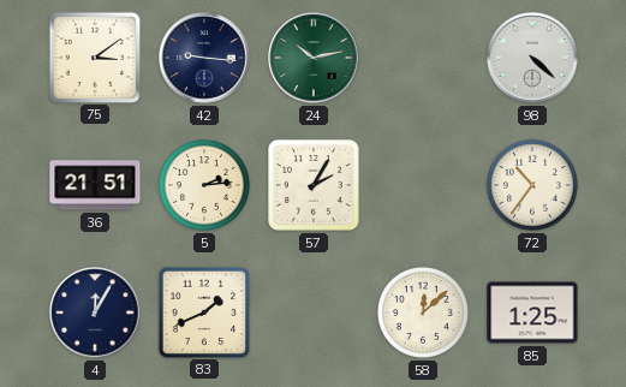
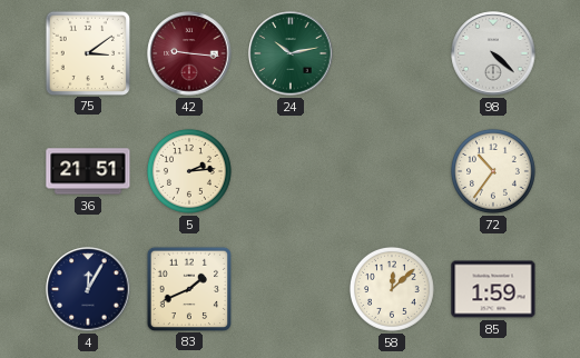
42 dial: navy -> burgundy
57: 2:05 -> none
85: 1:25 -> 1:59
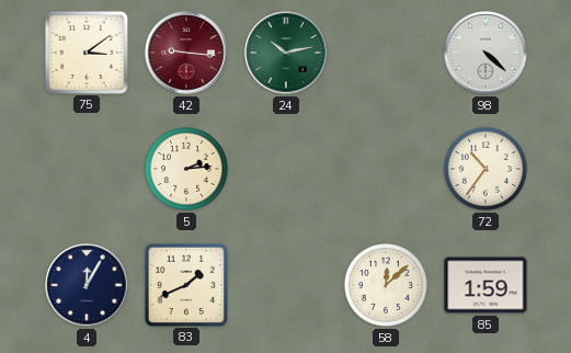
36: 21:51 -> none
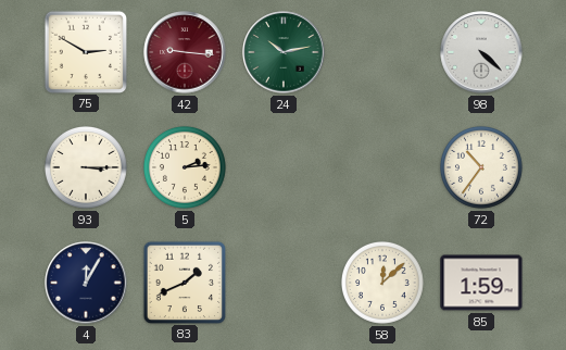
75: 3:09 -> 2:50
93: none -> 3:15
